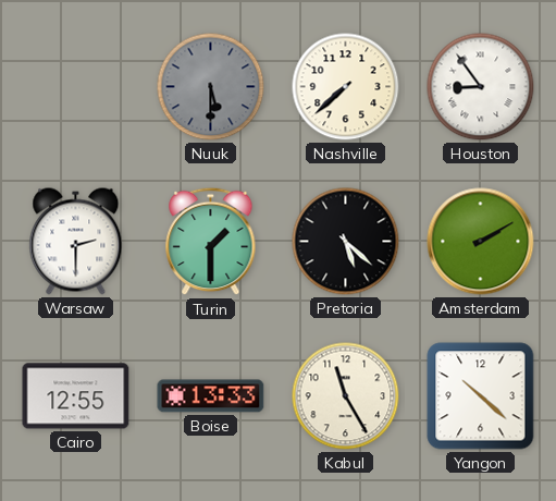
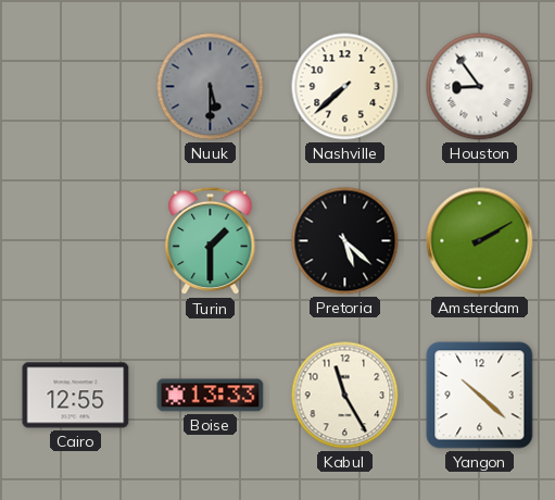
Warsaw: 2:30 -> none
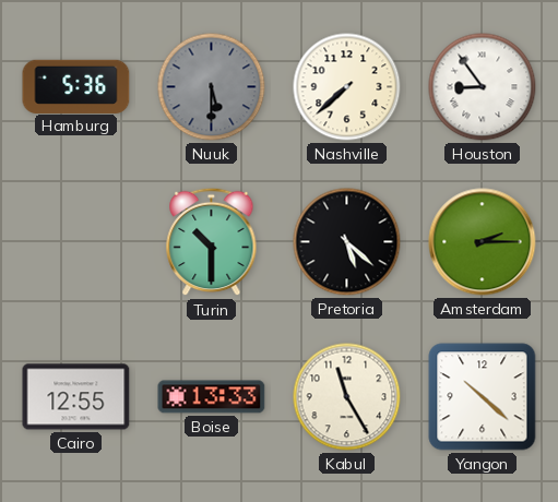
Hamburg: none -> 5:36
Turin: 1:30 -> 10:30
Amsterdam: 2:10 -> 2:15
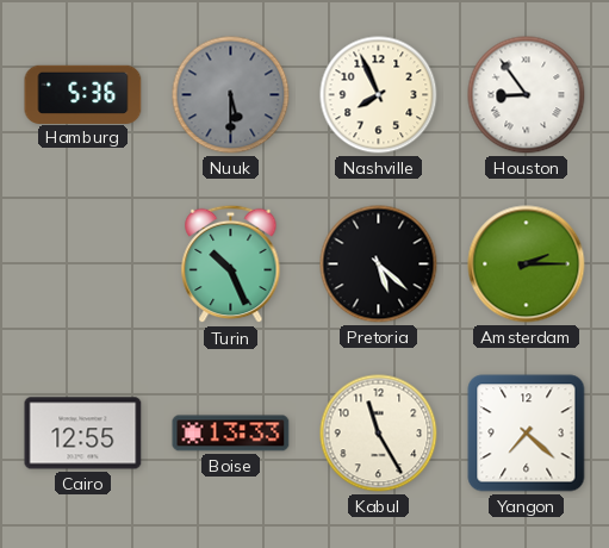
Nashville: 7:38 -> 7:56
Turin: 10:30 -> 10:26
Yangon: 10:22 -> 7:22
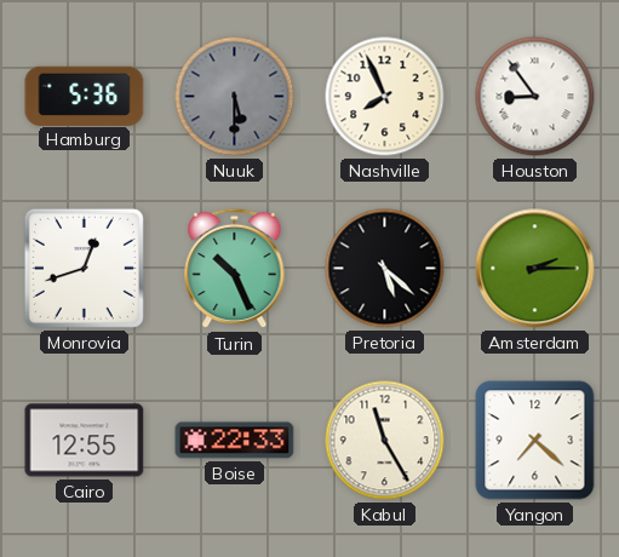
Monrovia: none -> 12:42
Boise: 13:33 -> 22:33
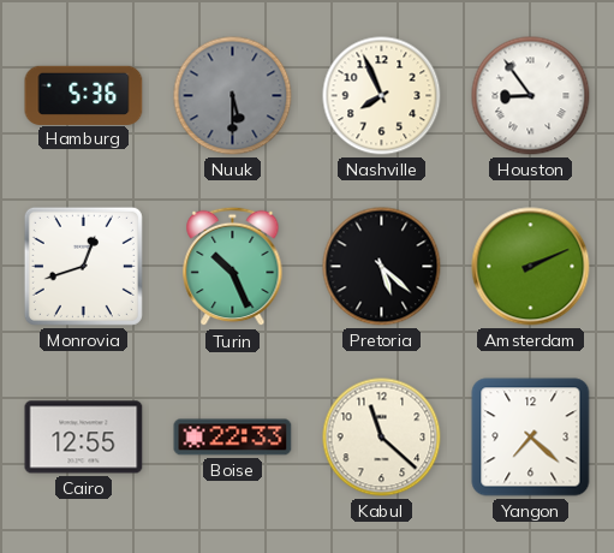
Amsterdam: 2:15 -> 2:11
Kabul: 11:25 -> 11:22
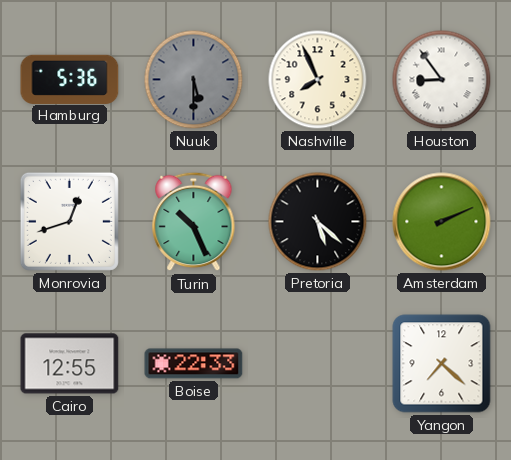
Kabul: 11:22 -> none
